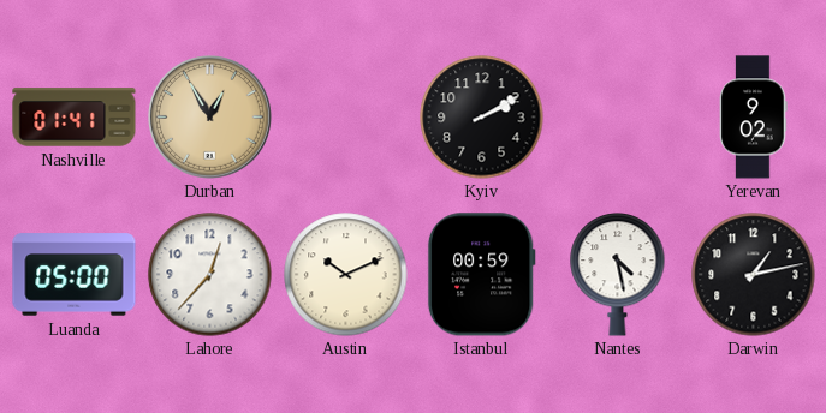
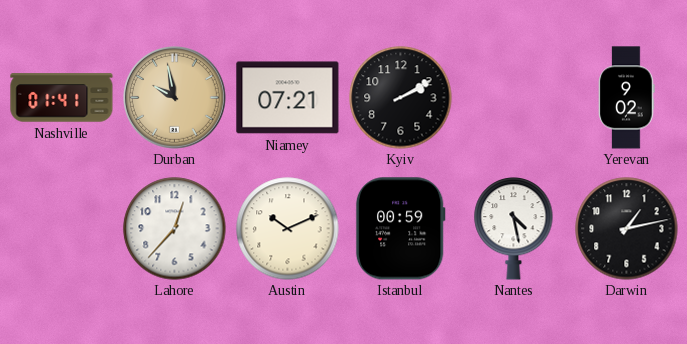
Durban: 12:55 -> 9:58
Niamey: none -> 07:21
Luanda: 05:00 -> none
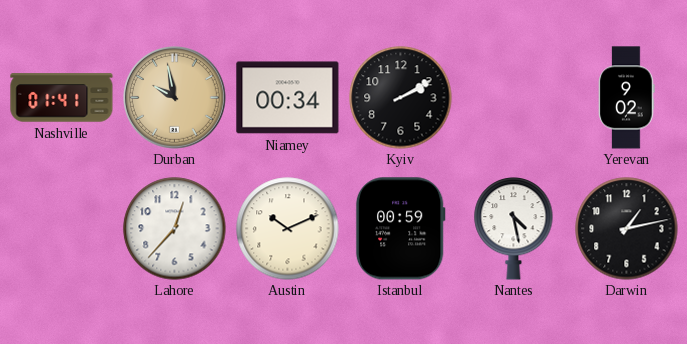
Niamey: 07:21 -> 00:34
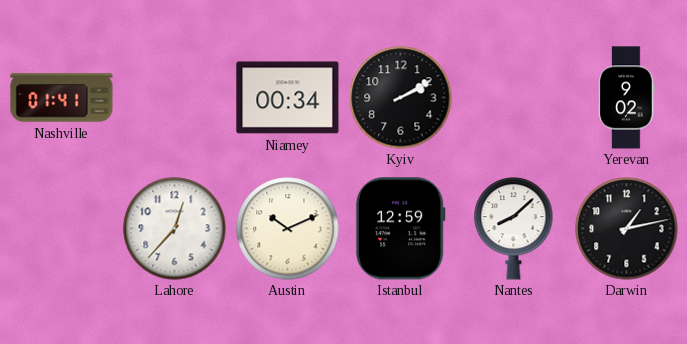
Durban: 9:58 -> none
Istanbul: 00:59 -> 12:59
Nantes: 4:28 -> 8:08
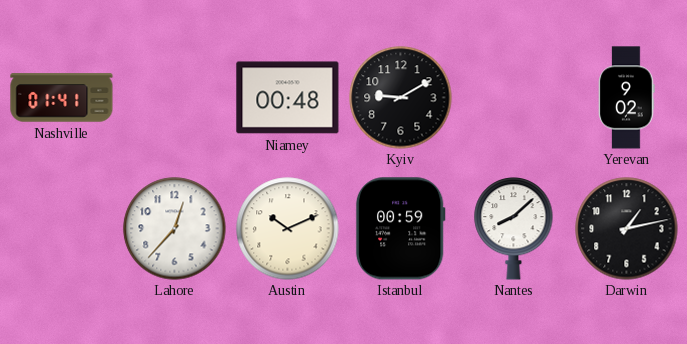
Niamey: 00:34 -> 00:48
Kyiv: 2:10 -> 9:10
Istanbul: 12:59 -> 00:59
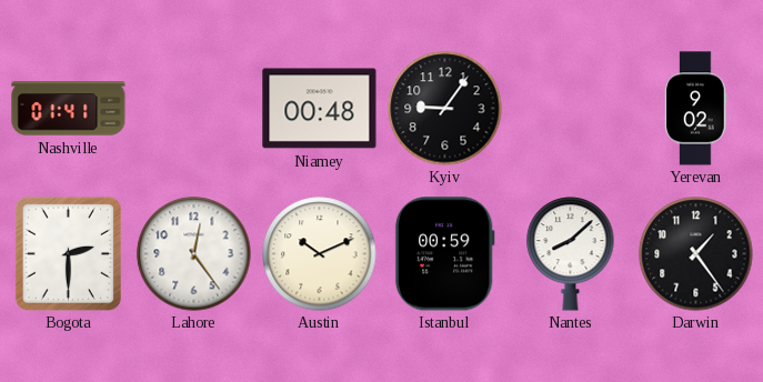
Kyiv: 9:10 -> 9:06
Bogota: none -> 2:30
Lahore: 12:37 -> 12:24
Darwin: 1:13 -> 1:24
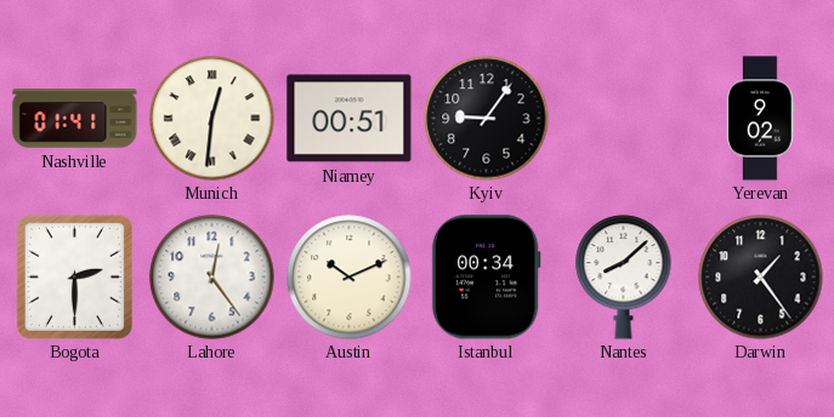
Munich: none -> 12:31
Niamey: 00:48 -> 00:51
Istanbul: 00:59 -> 00:34
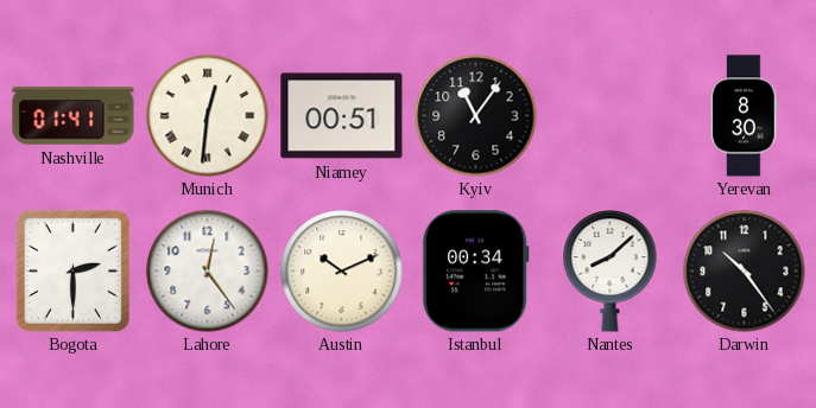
Kyiv: 9:06 -> 11:06
Yerevan: 9:02 -> 8:30
Darwin: 1:24 -> 10:24
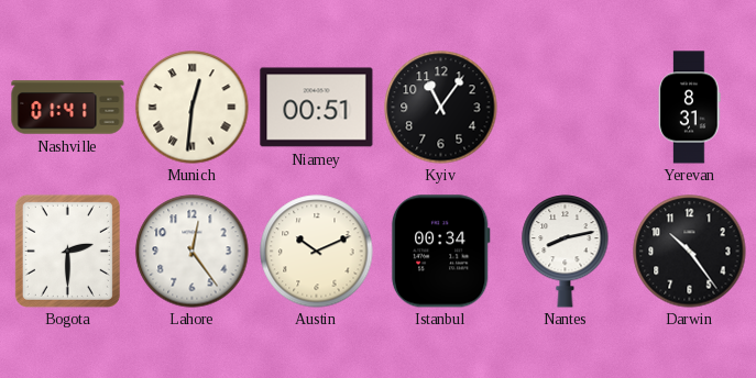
Yerevan: 8:30 -> 8:31
Nantes: 8:08 -> 8:13
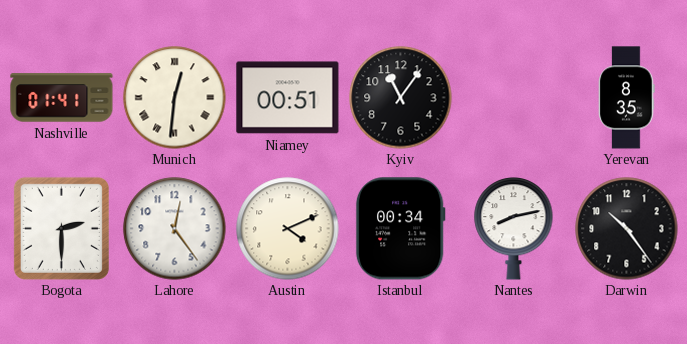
Yerevan: 8:31 -> 8:35
Austin: 10:11 -> 4:11
